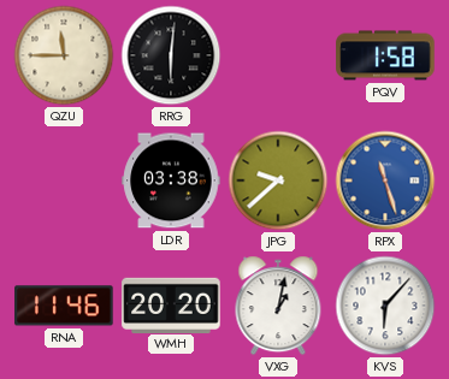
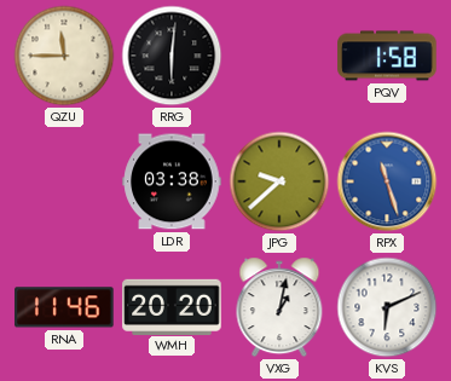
KVS: 6:07 -> 6:11
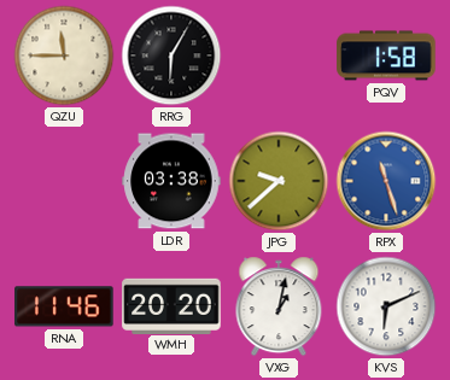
RRG: 6:01 -> 6:05
